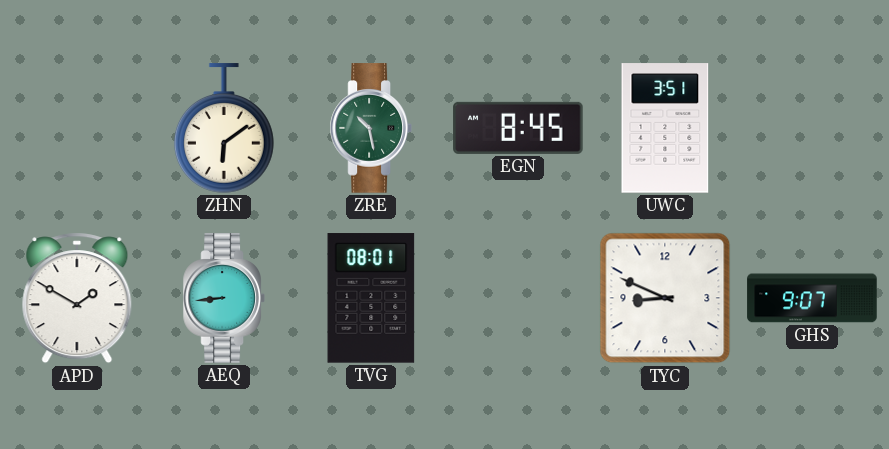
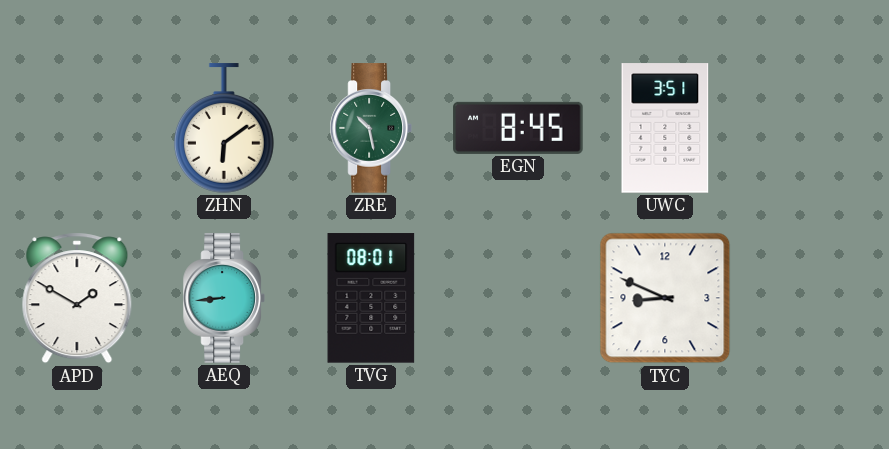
GHS: 9:07 -> none
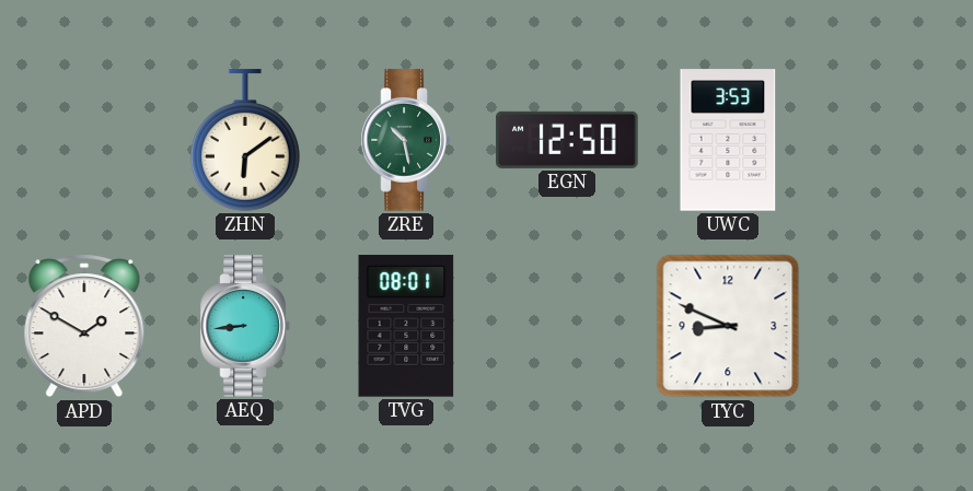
EGN: 8:45 -> 12:50
UWC: 3:51 -> 3:53
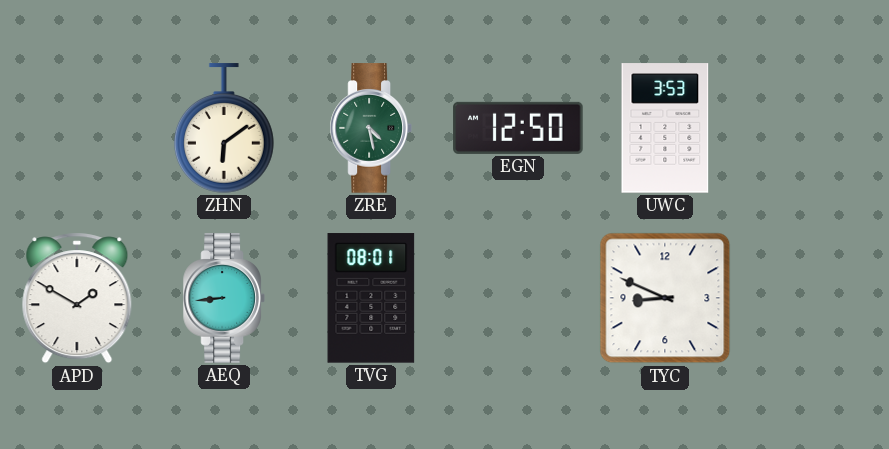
ZRE: 10:28 -> 4:28
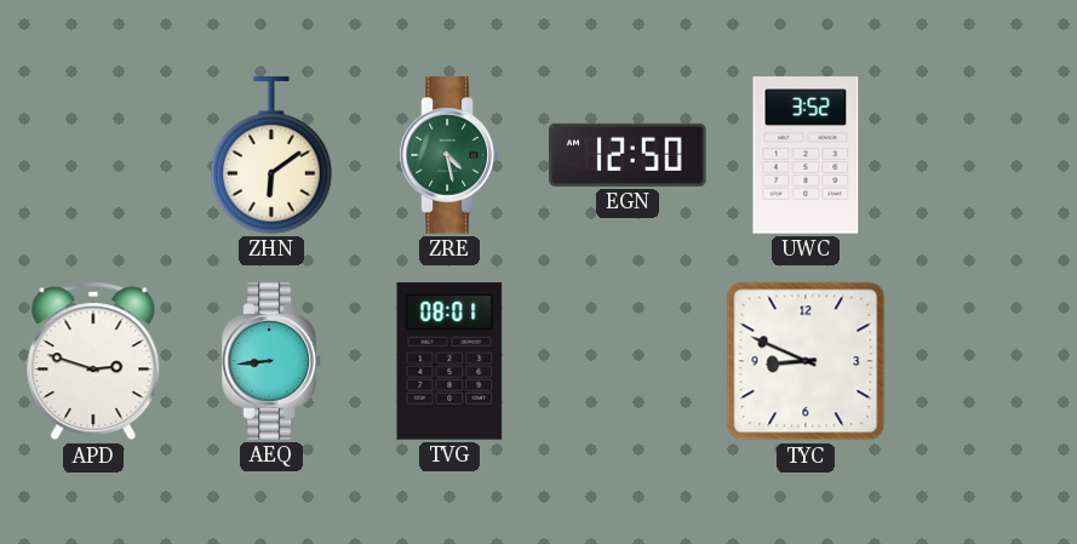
UWC: 3:53 -> 3:52
APD: 1:50 -> 2:48
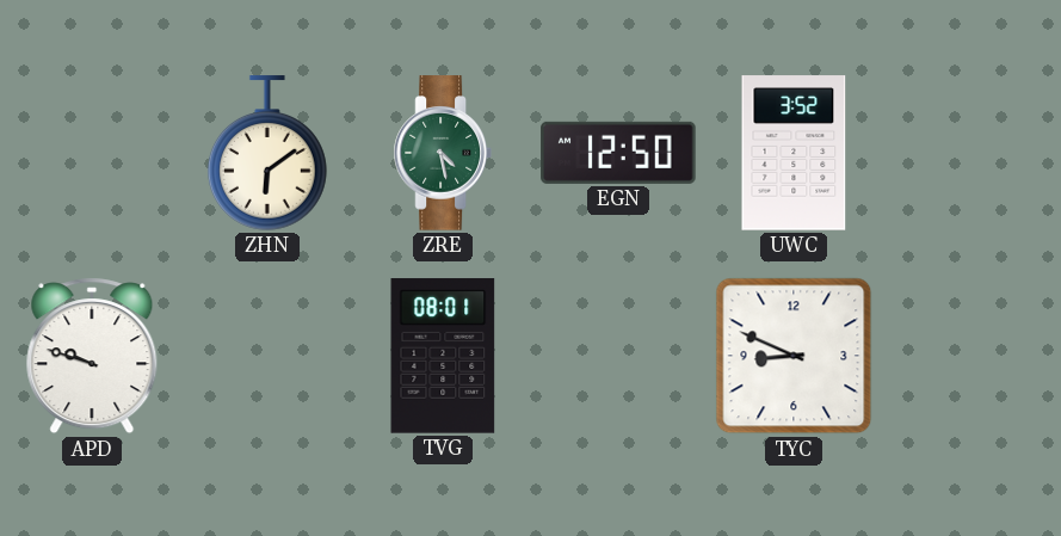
APD: 2:48 -> 9:48
AEQ: 8:44 -> none
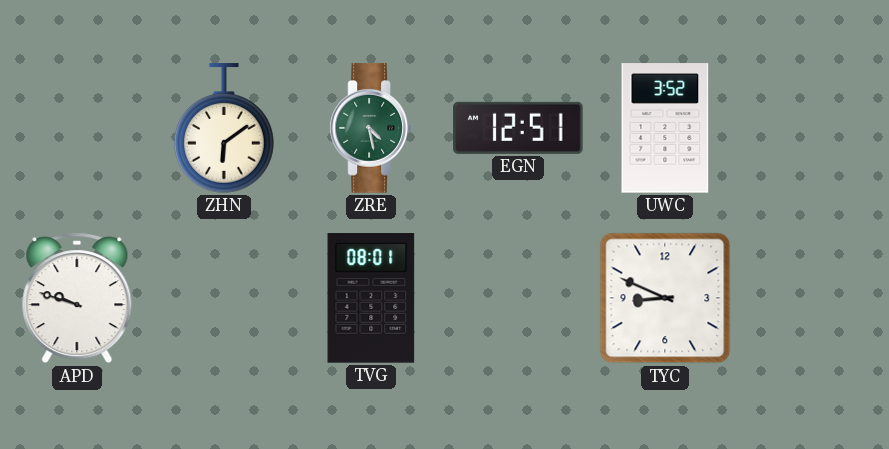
EGN: 12:50 -> 12:51
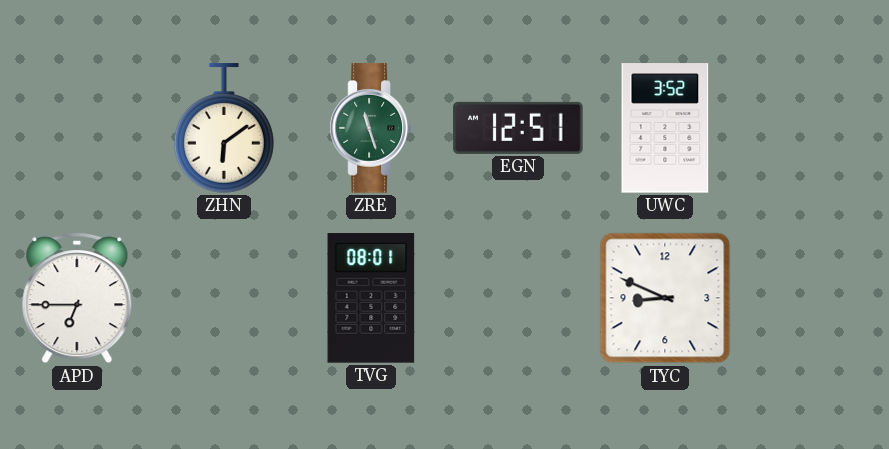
ZRE: 4:28 -> 11:27
APD: 9:48 -> 6:45
